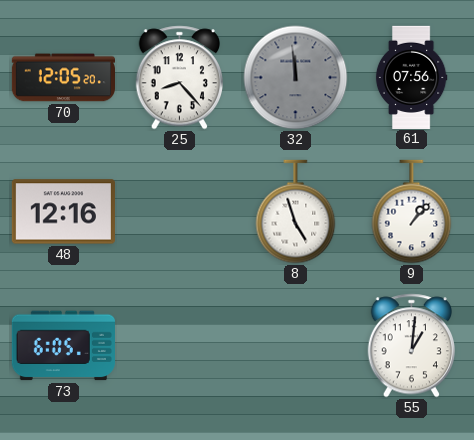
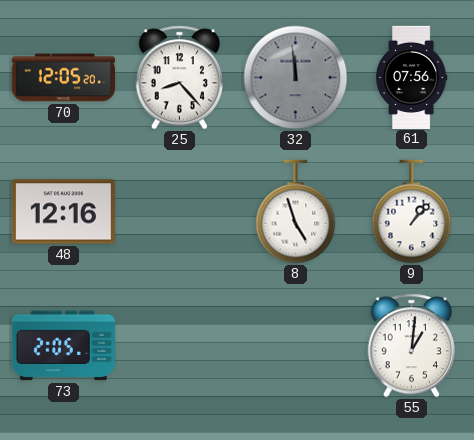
73: 6:05 -> 2:05
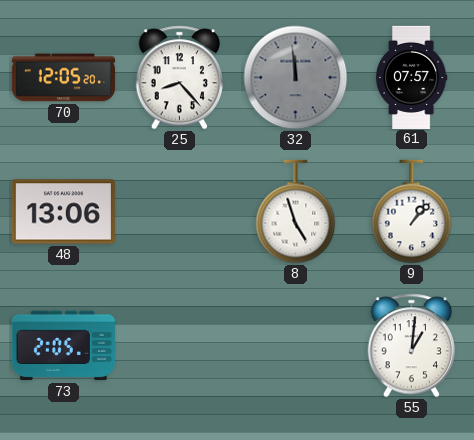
61: 07:56 -> 07:57
48: 12:16 -> 13:06
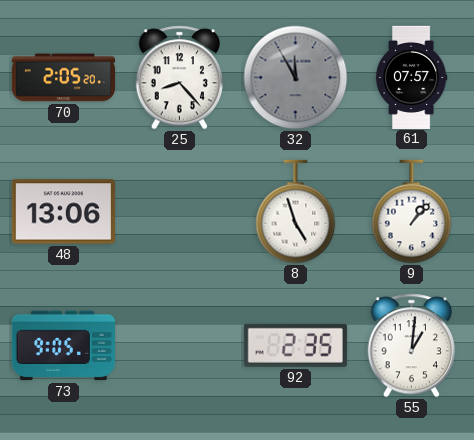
70: 12:05 -> 2:05
32: 11:59 -> 11:55
73: 2:05 -> 9:05
92: none -> 2:35
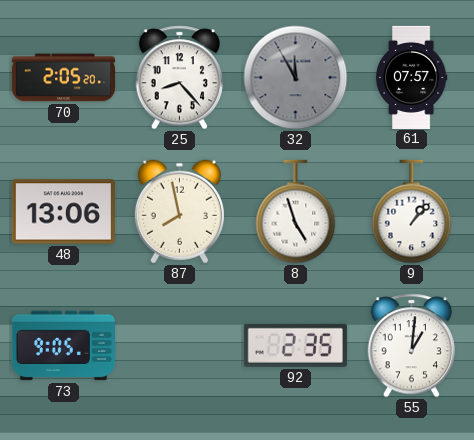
87: none -> 7:58
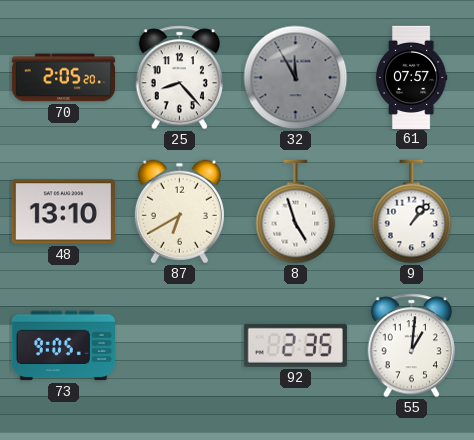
48: 13:06 -> 13:10
87: 7:58 -> 6:40
